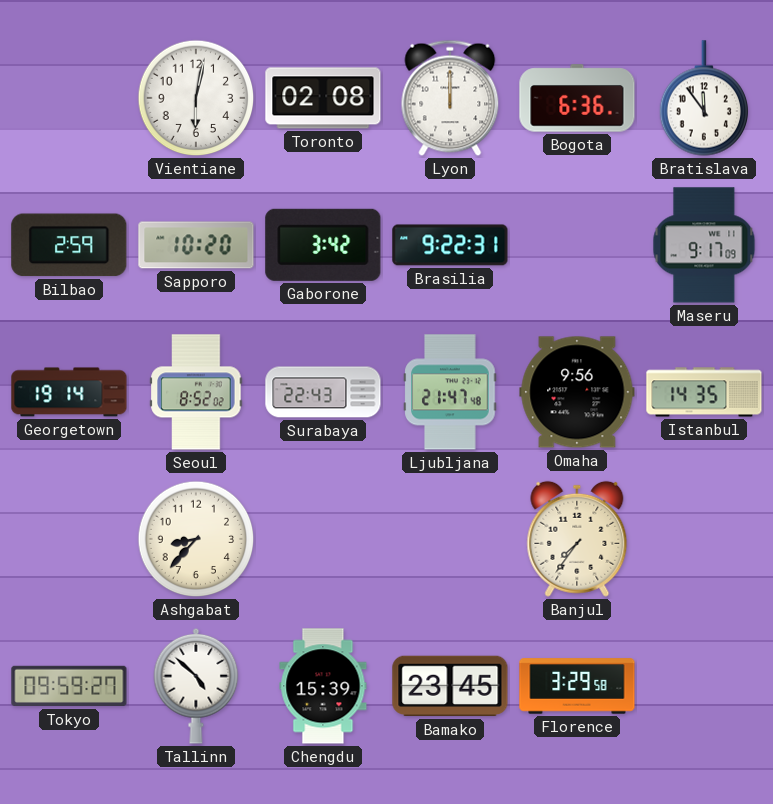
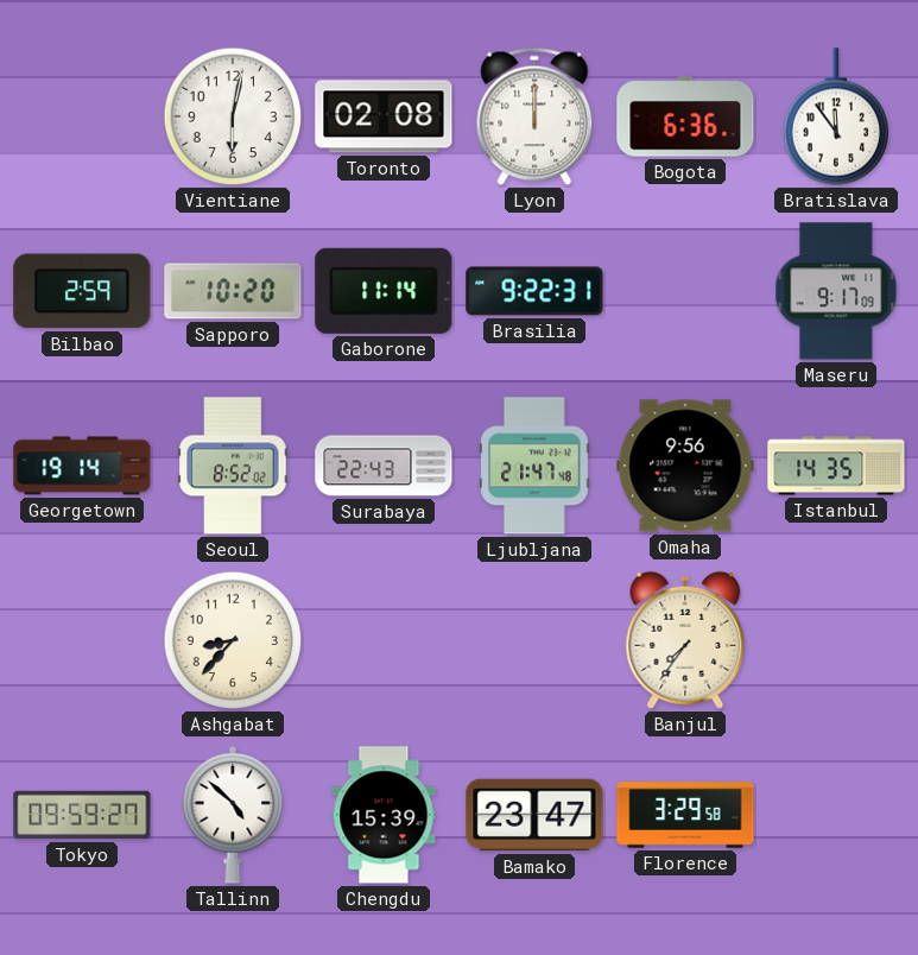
Gaborone: 3:42 -> 11:14
Bamako: 23:45 -> 23:47
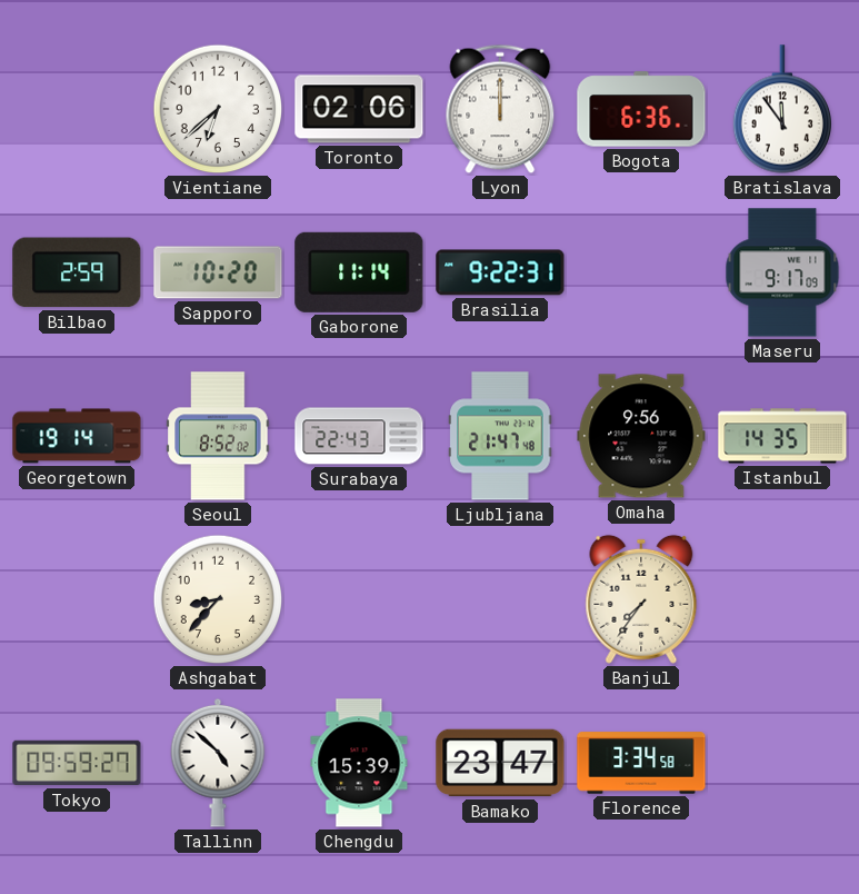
Vientiane: 6:02 -> 6:38
Toronto: 02:08 -> 02:06
Florence: 3:29 -> 3:34
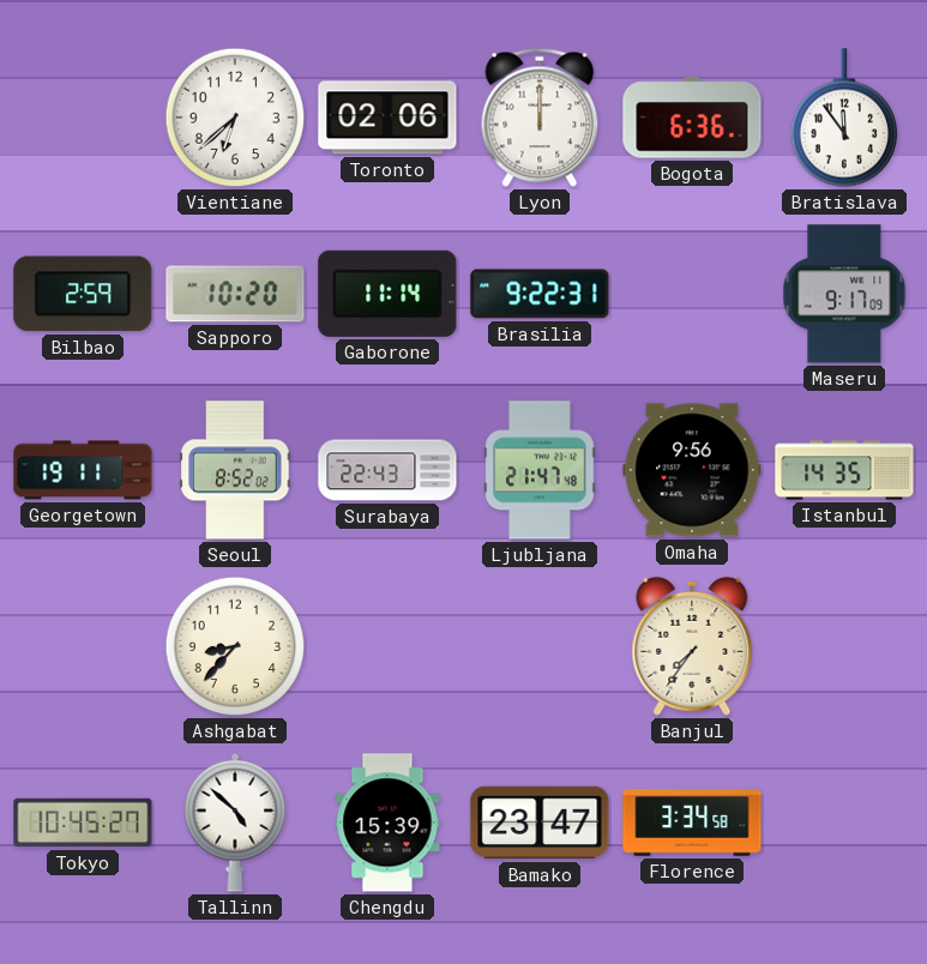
Georgetown: 19:14 -> 19:11
Tokyo: 09:59 -> 10:45
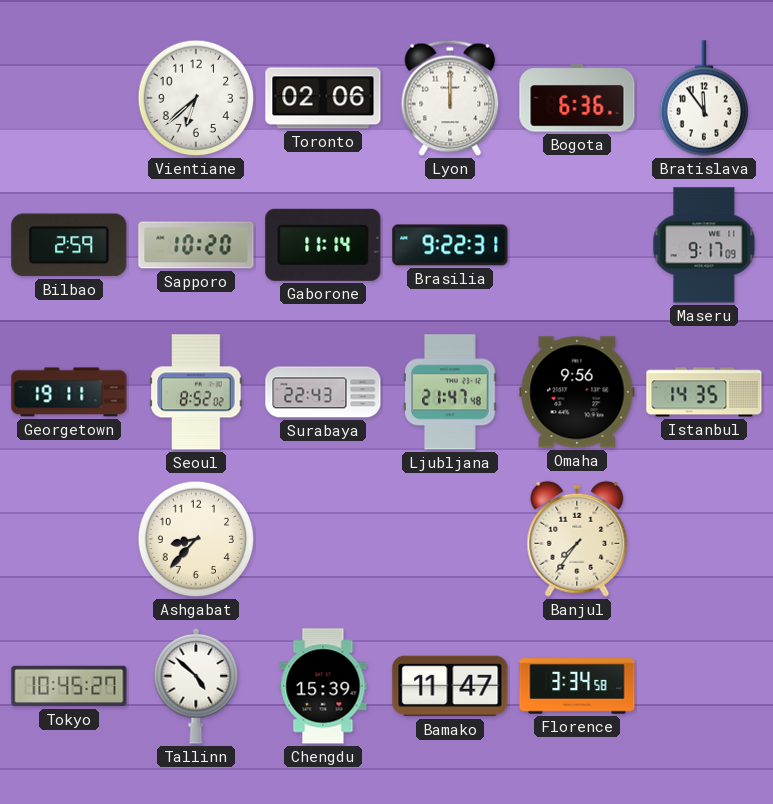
Bamako: 23:47 -> 11:47
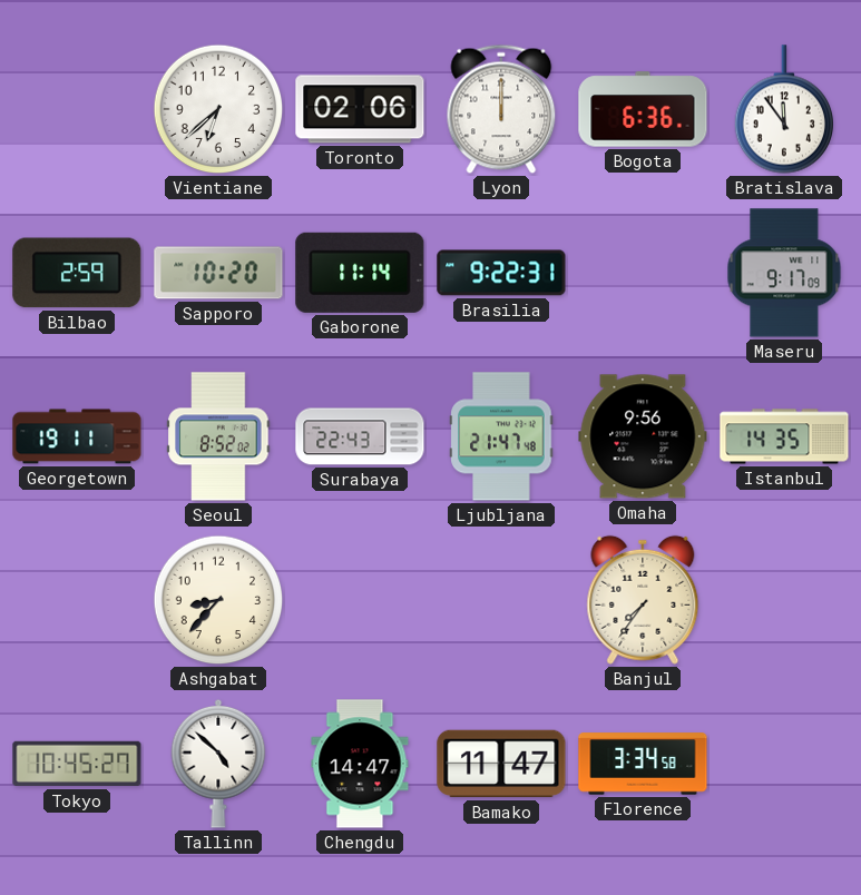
Chengdu: 15:39 -> 14:47
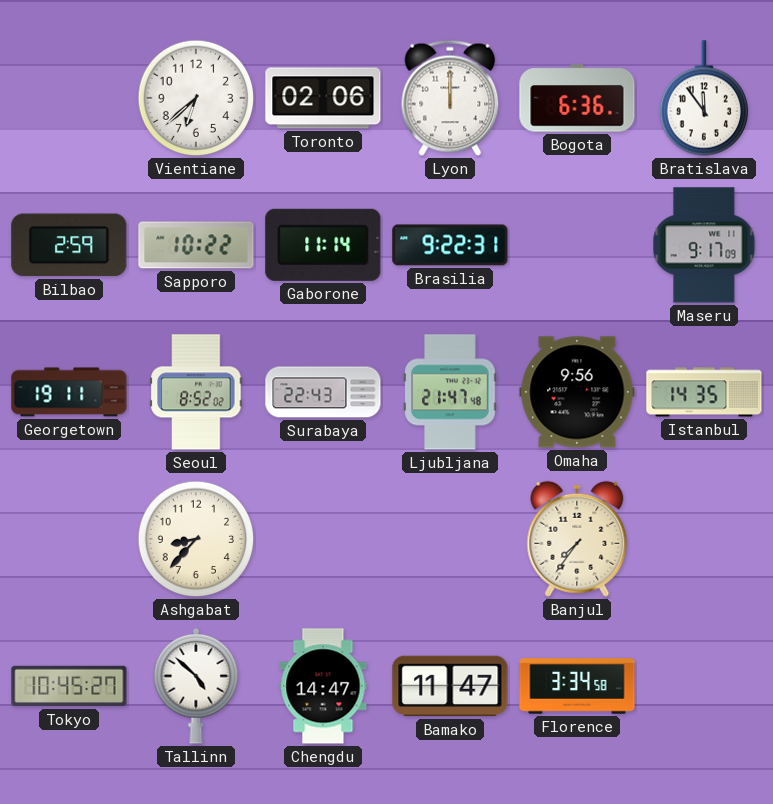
Sapporo: 10:20 -> 10:22
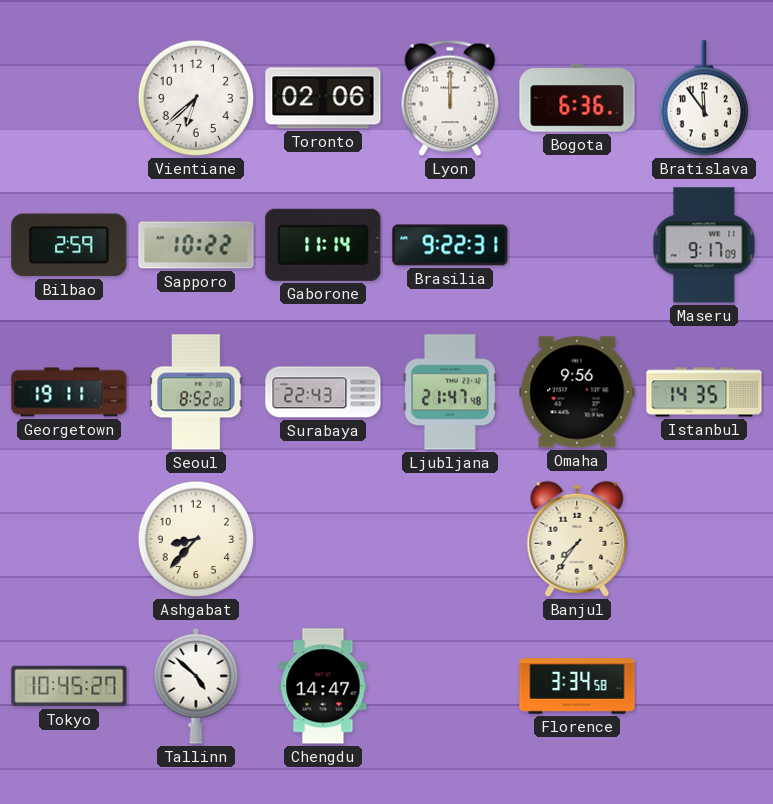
Bamako: 11:47 -> none
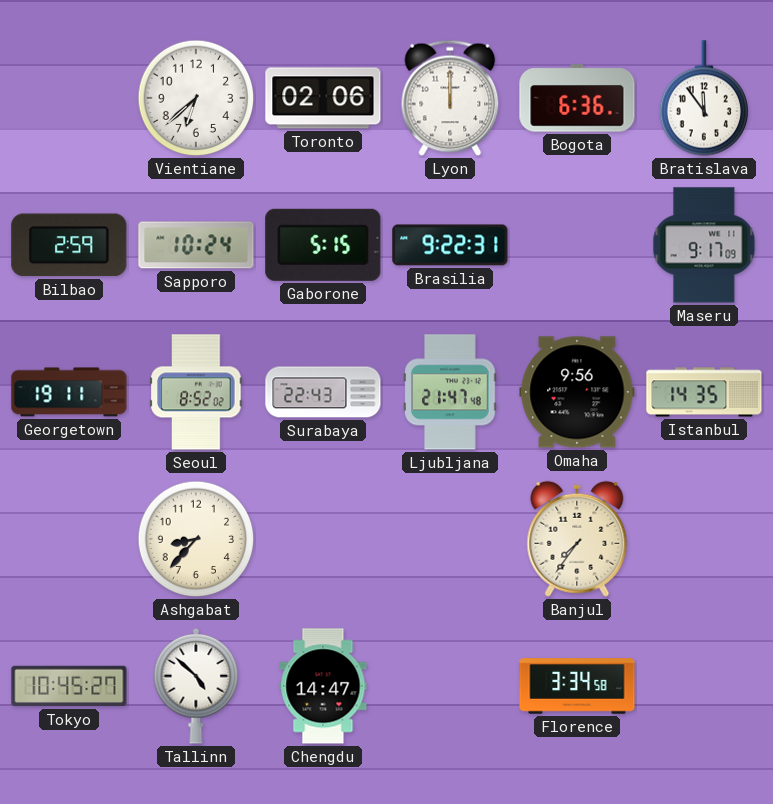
Sapporo: 10:22 -> 10:24
Gaborone: 11:14 -> 5:15
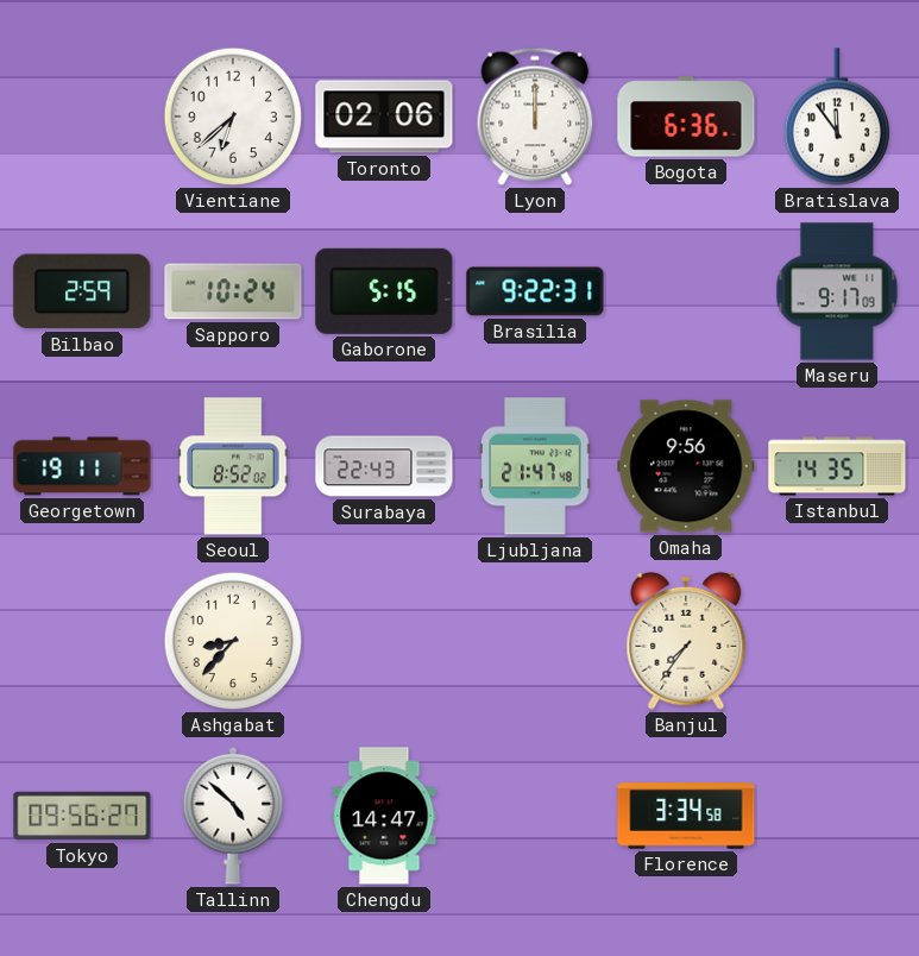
Tokyo: 10:45 -> 09:56
